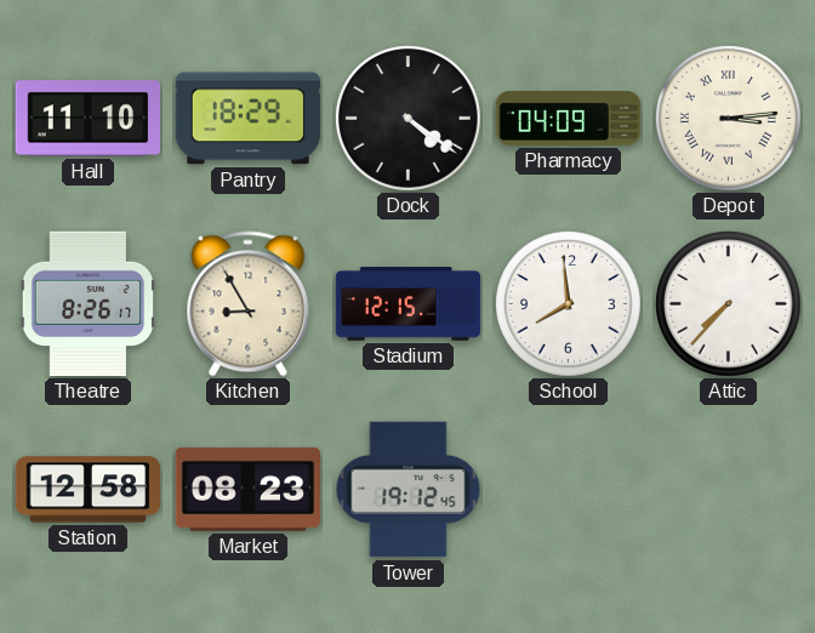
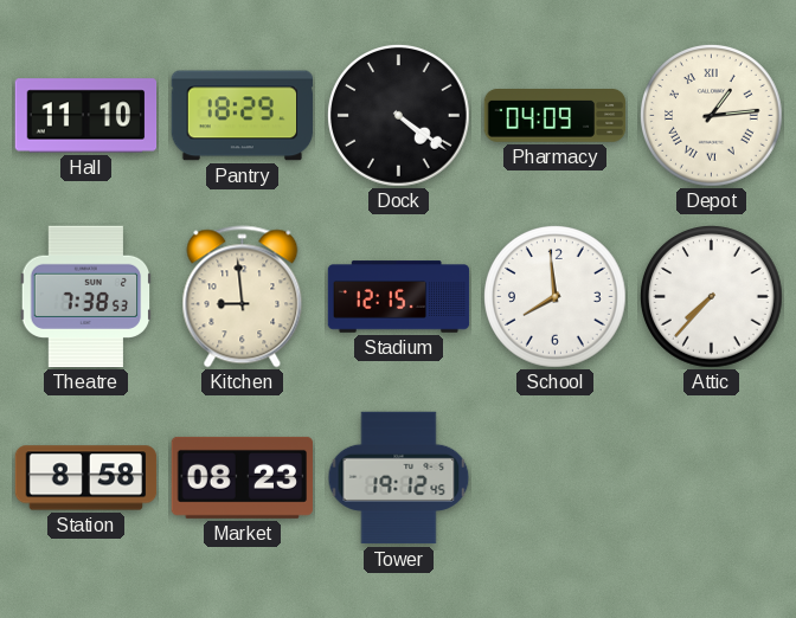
Depot: 3:14 -> 1:14
Theatre: 8:26 -> 7:38
Kitchen: 8:55 -> 8:59
Station: 12:58 -> 8:58
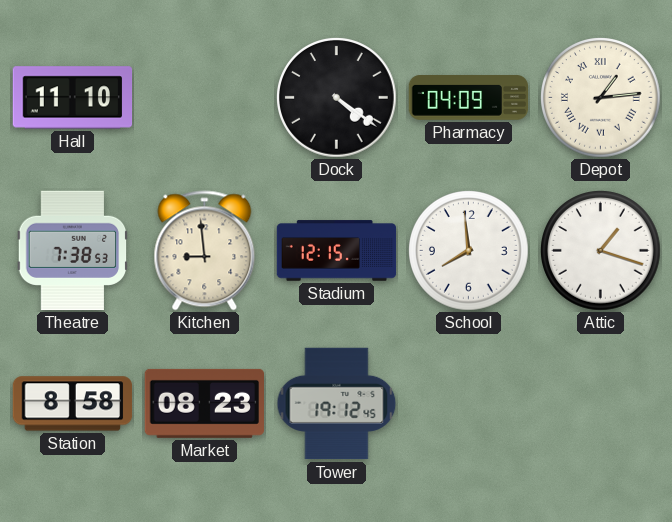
Pantry: 18:29 -> none
Attic: 7:37 -> 1:18
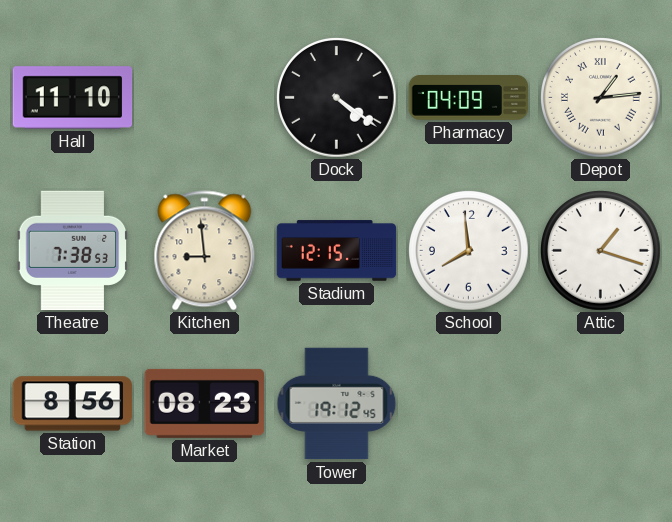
Station: 8:58 -> 8:56
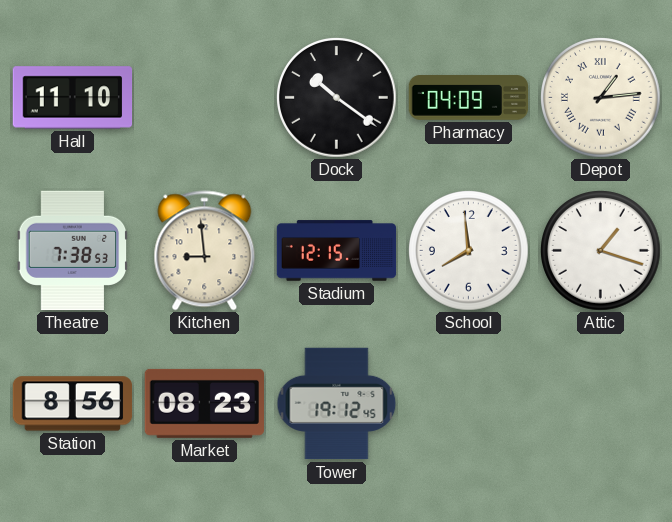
Dock: 4:21 -> 10:21
